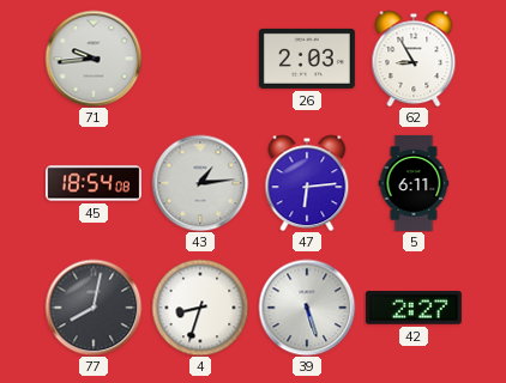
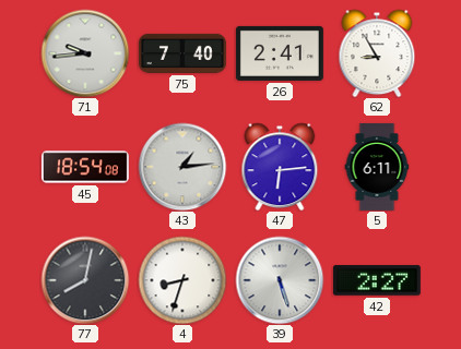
75: none -> 7:40
26: 2:03 -> 2:41
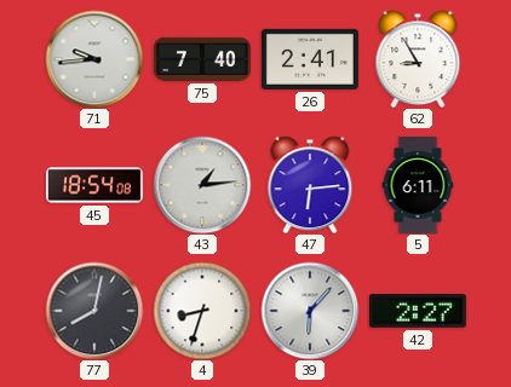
39: 5:27 -> 6:07
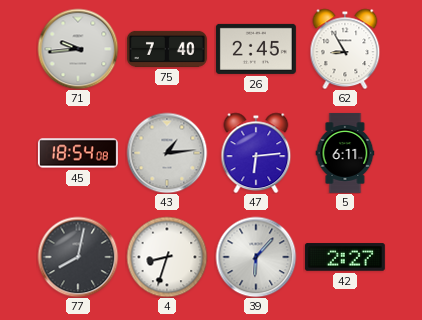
26: 2:41 -> 2:45
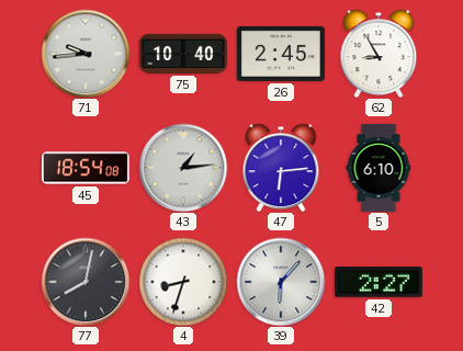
75: 7:40 -> 10:40
5: 6:11 -> 6:10
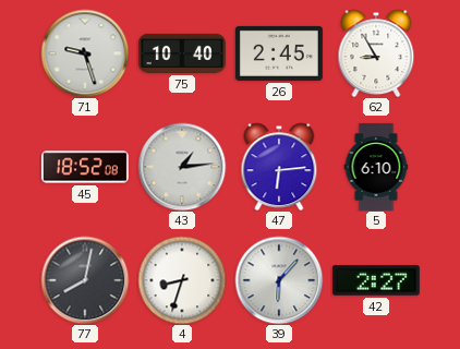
71: 9:44 -> 9:27
45: 18:54 -> 18:52
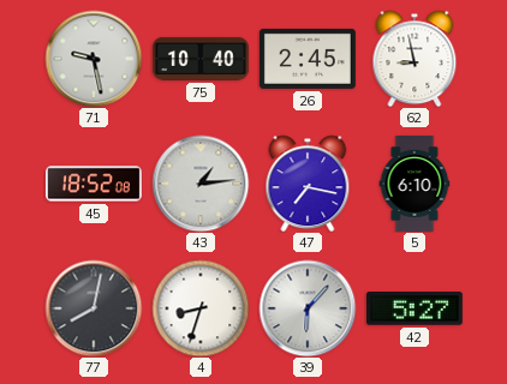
71: 9:27 -> 9:28
62: 8:55 -> 8:58
47: 6:14 -> 7:17
42: 2:27 -> 5:27
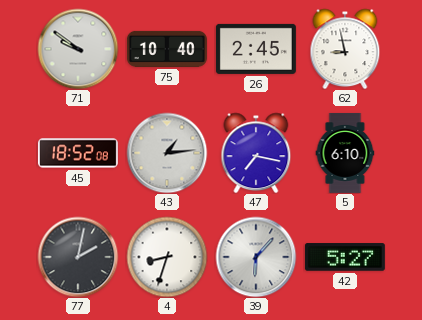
71: 9:28 -> 9:51
77: 8:02 -> 2:02
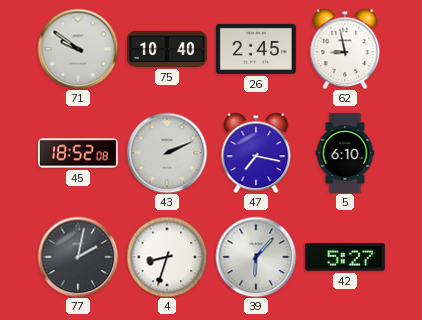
43: 1:14 -> 2:11
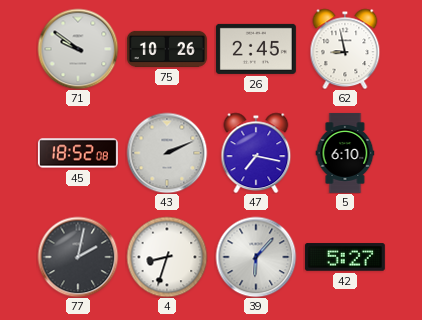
75: 10:40 -> 10:26
